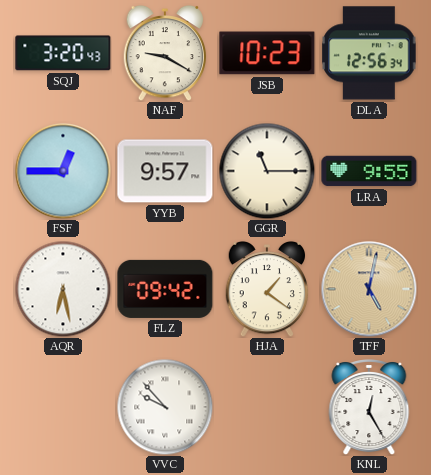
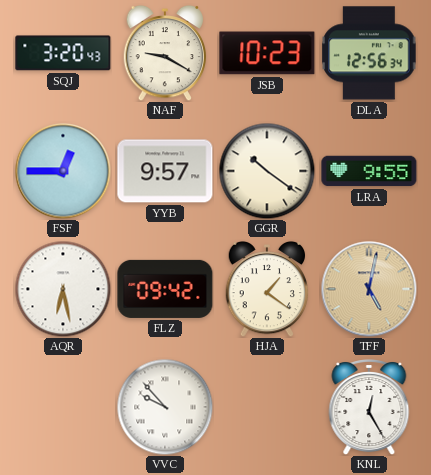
GGR: 11:15 -> 10:21
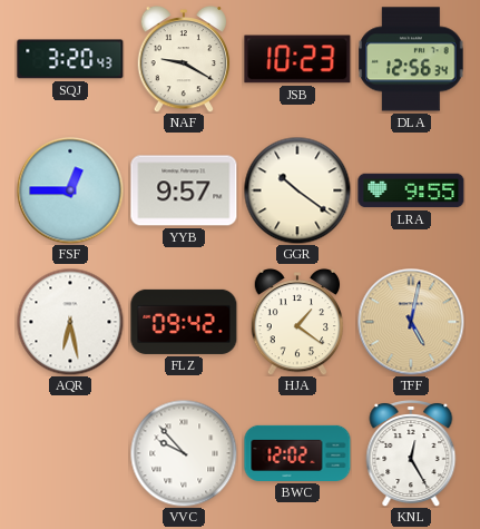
BWC: none -> 12:02
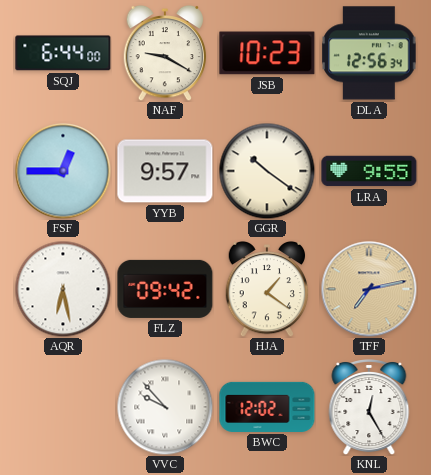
SQJ: 3:20 -> 6:44
TFF: 5:02 -> 7:13
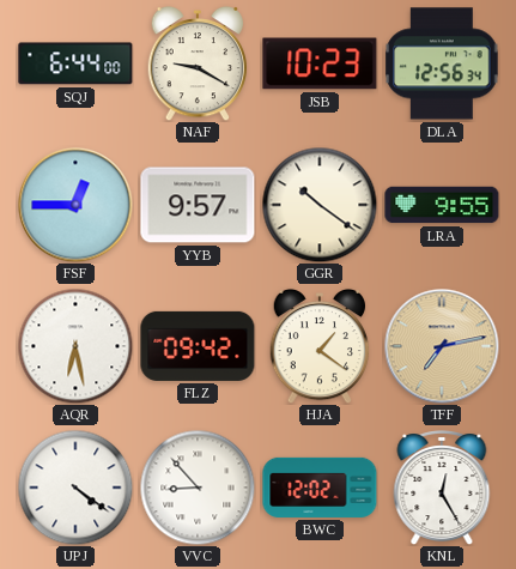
UPJ: none -> 4:21
VVC: 9:53 -> 8:53
